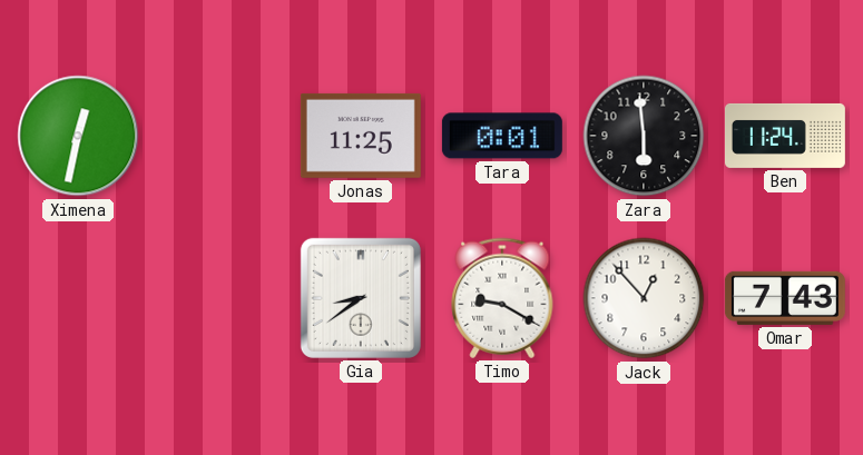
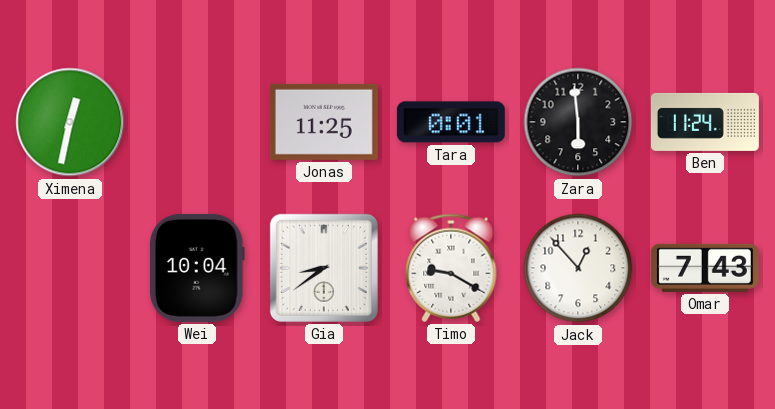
Wei: none -> 10:04
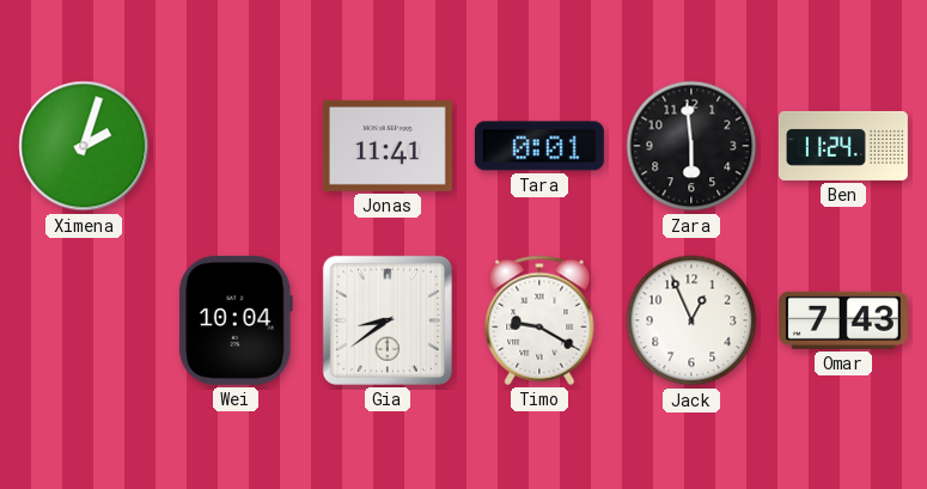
Ximena: 12:32 -> 2:03
Jonas: 11:25 -> 11:41
Jack: 12:53 -> 12:56
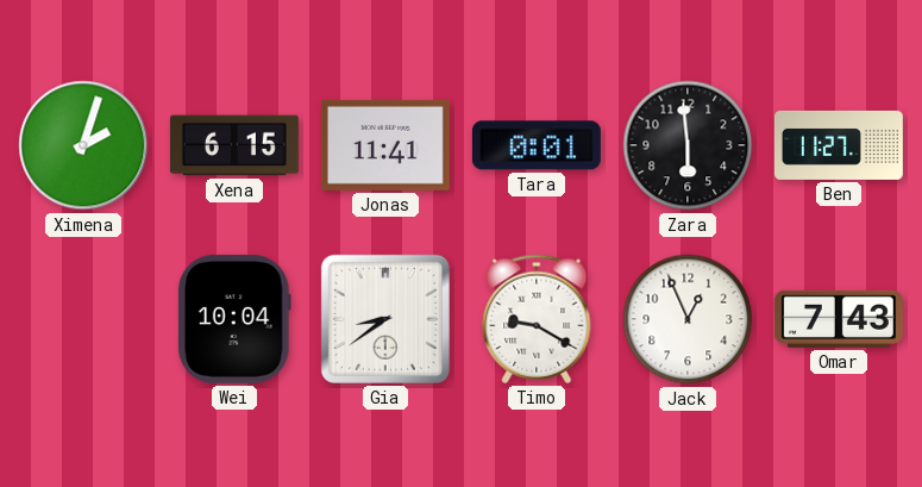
Xena: none -> 6:15
Ben: 11:24 -> 11:27
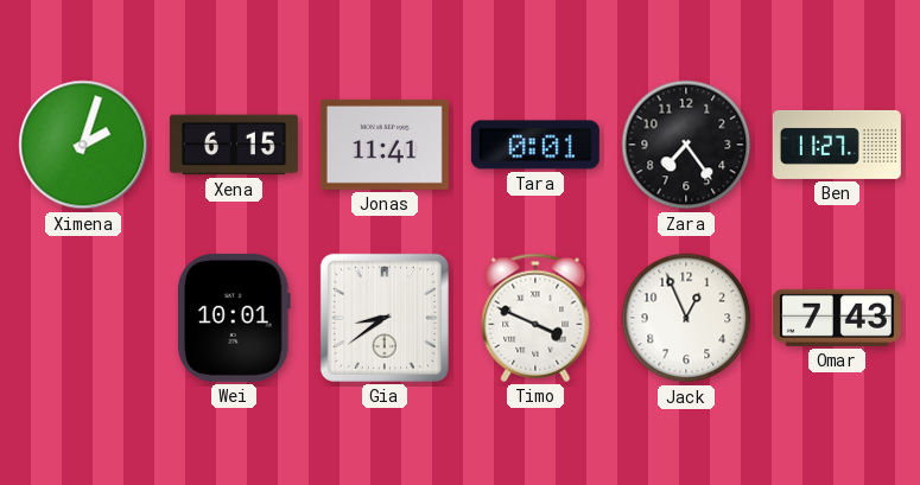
Zara: 5:59 -> 7:24
Wei: 10:04 -> 10:01
Timo: 9:20 -> 3:49
